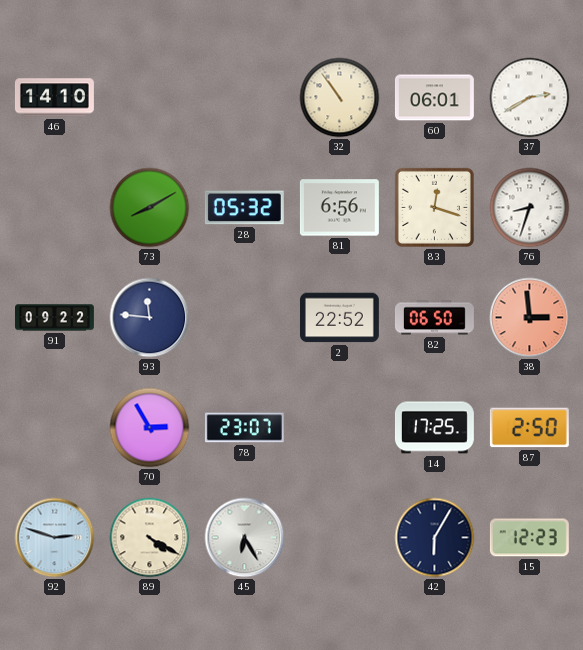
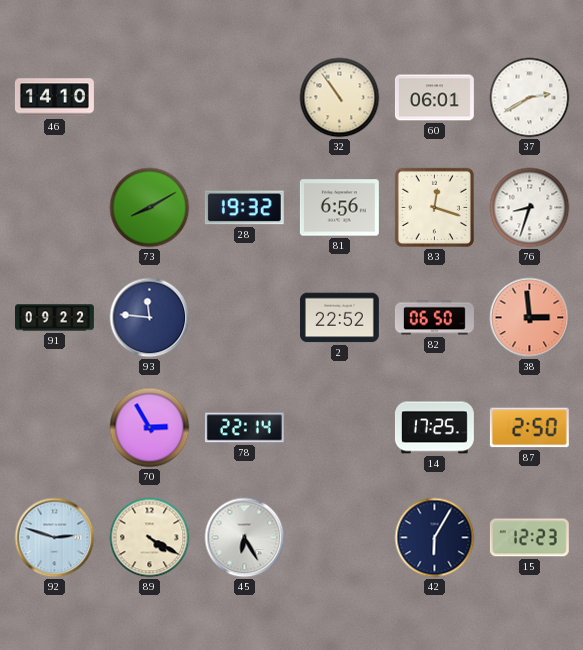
28: 05:32 -> 19:32
78: 23:07 -> 22:14
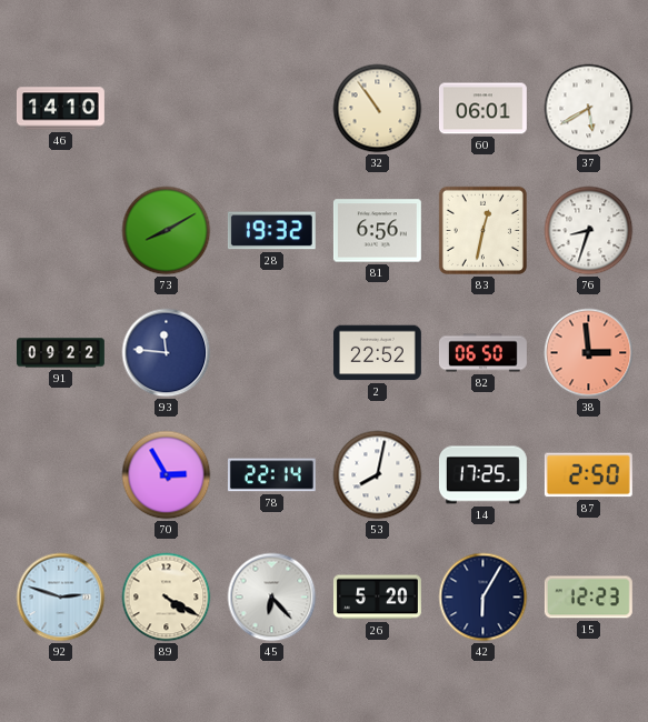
37: 2:40 -> 5:40
83: 12:18 -> 12:32
53: none -> 8:02
45: 6:25 -> 6:23
26: none -> 5:20
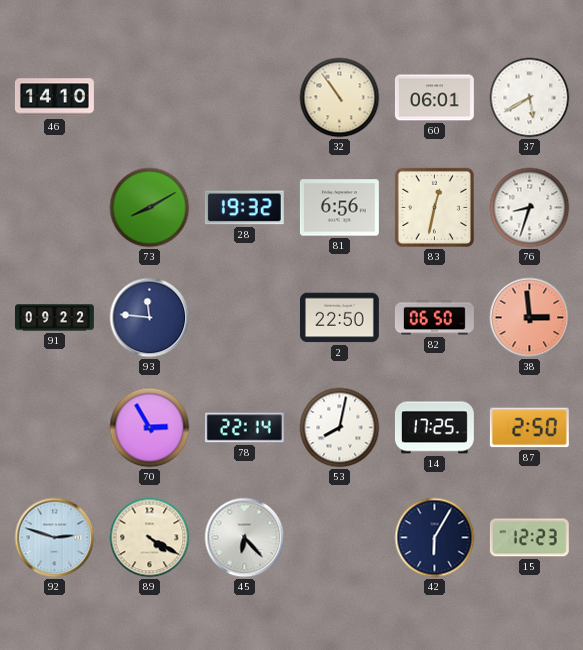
2: 22:52 -> 22:50
26: 5:20 -> none
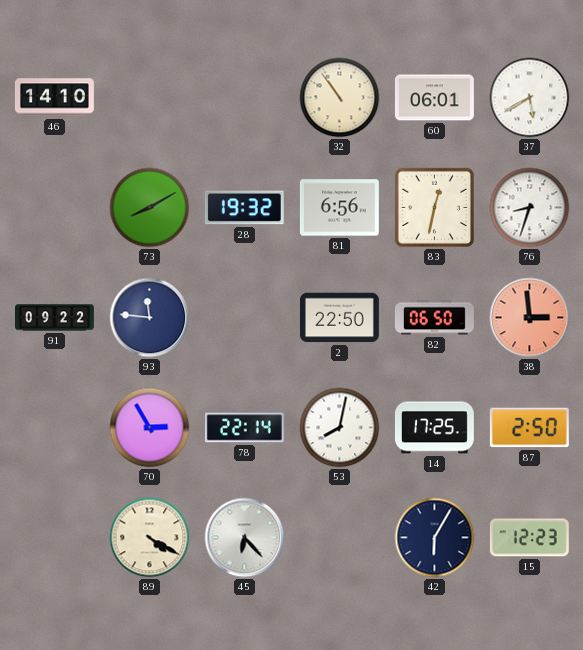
92: 2:48 -> none
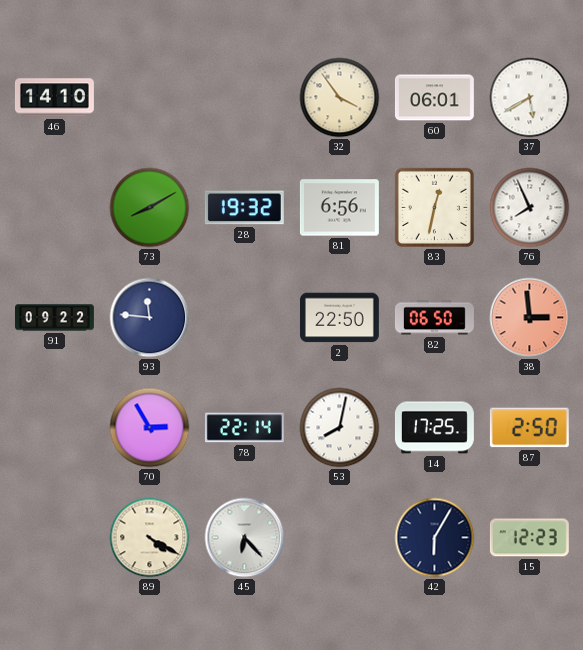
32: 10:54 -> 3:54
76: 8:33 -> 7:56
